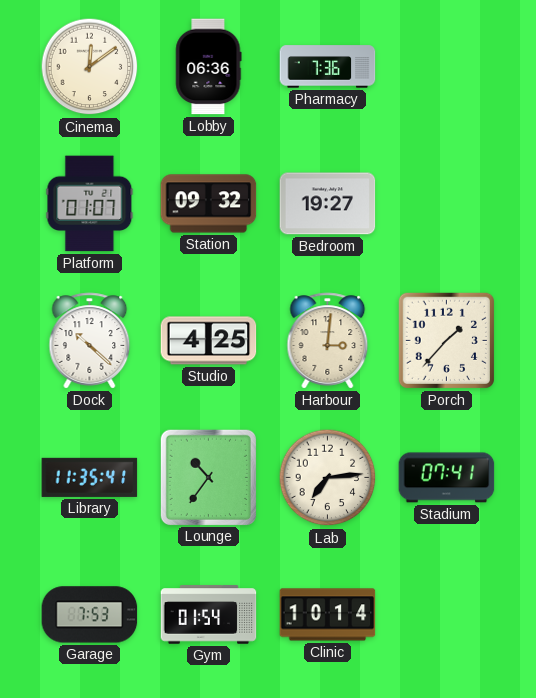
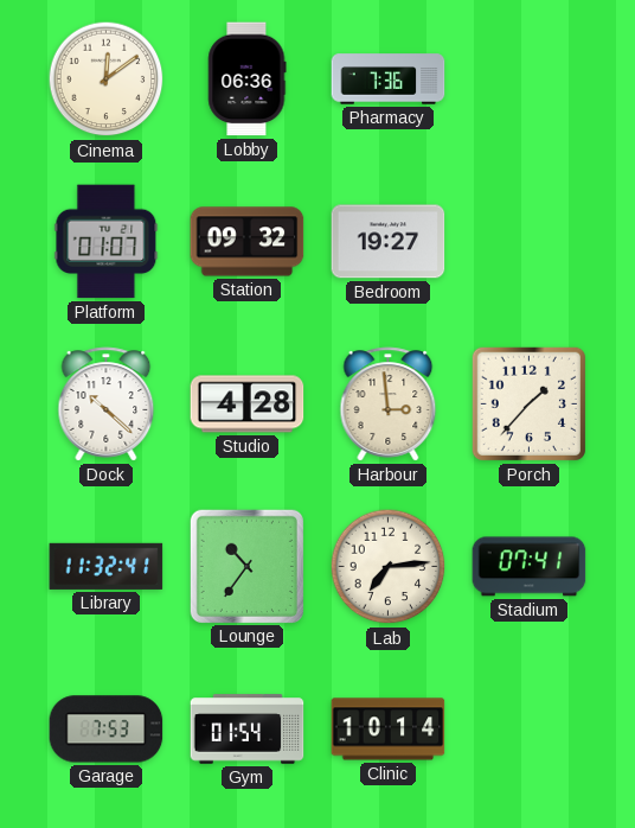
Studio: 4:25 -> 4:28
Harbour: 3:01 -> 2:59
Library: 11:35 -> 11:32
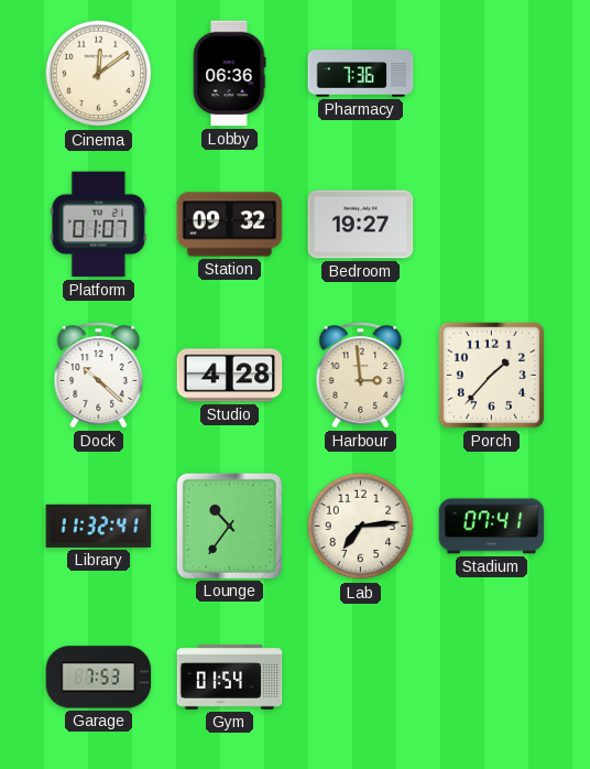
Clinic: 10:14 -> none
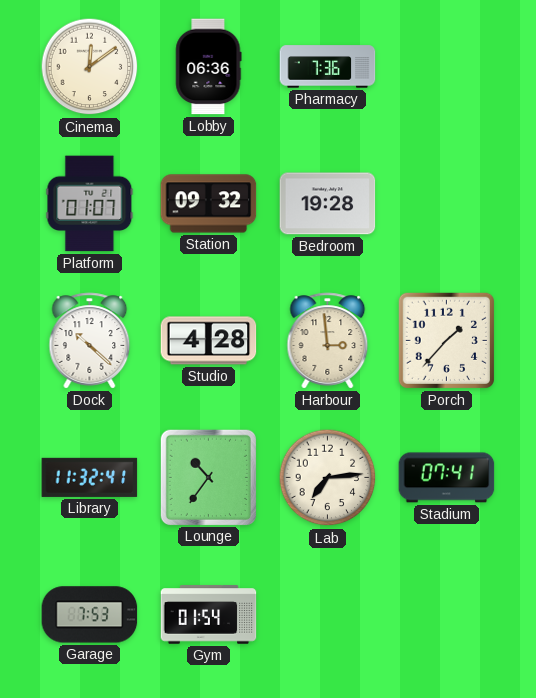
Bedroom: 19:27 -> 19:28
